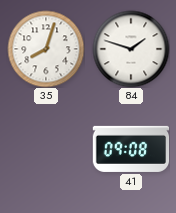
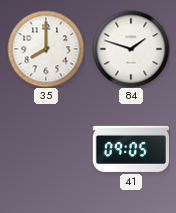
35: 8:03 -> 8:00
41: 09:08 -> 09:05
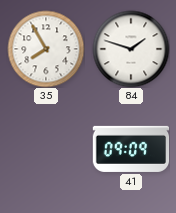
35: 8:00 -> 7:55
41: 09:05 -> 09:09
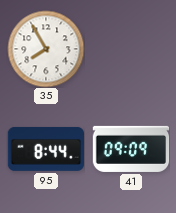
84: 1:48 -> none
95: none -> 8:44
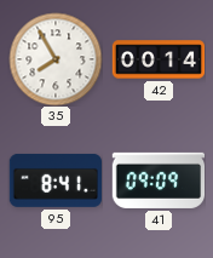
42: none -> 00:14
95: 8:44 -> 8:41
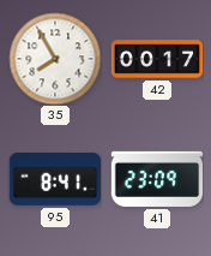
42: 00:14 -> 00:17
41: 09:09 -> 23:09
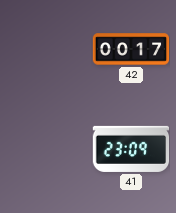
35: 7:55 -> none
95: 8:41 -> none
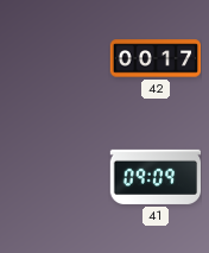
41: 23:09 -> 09:09
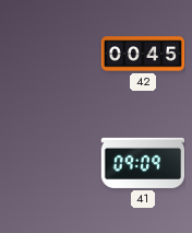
42: 00:17 -> 00:45
